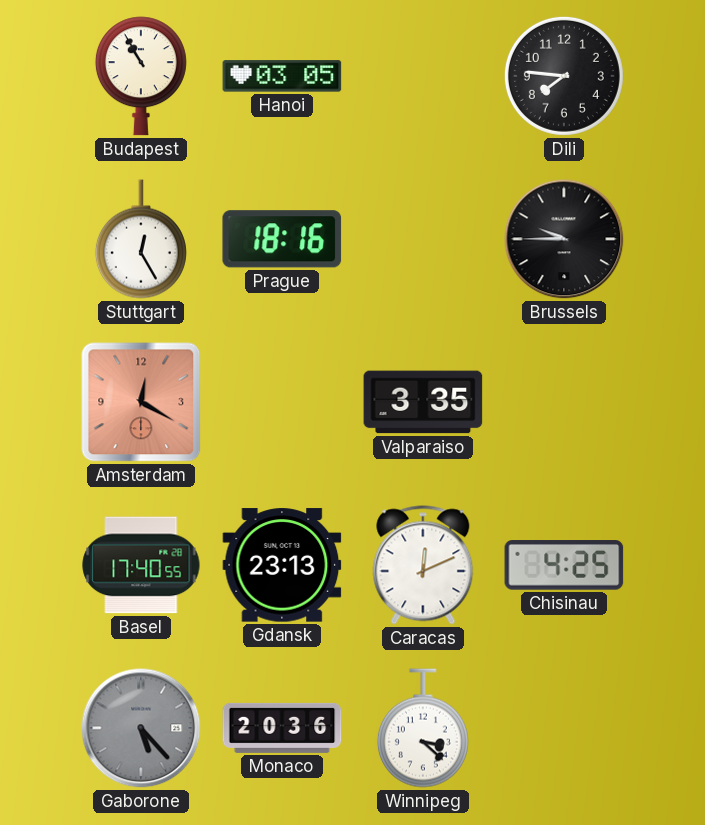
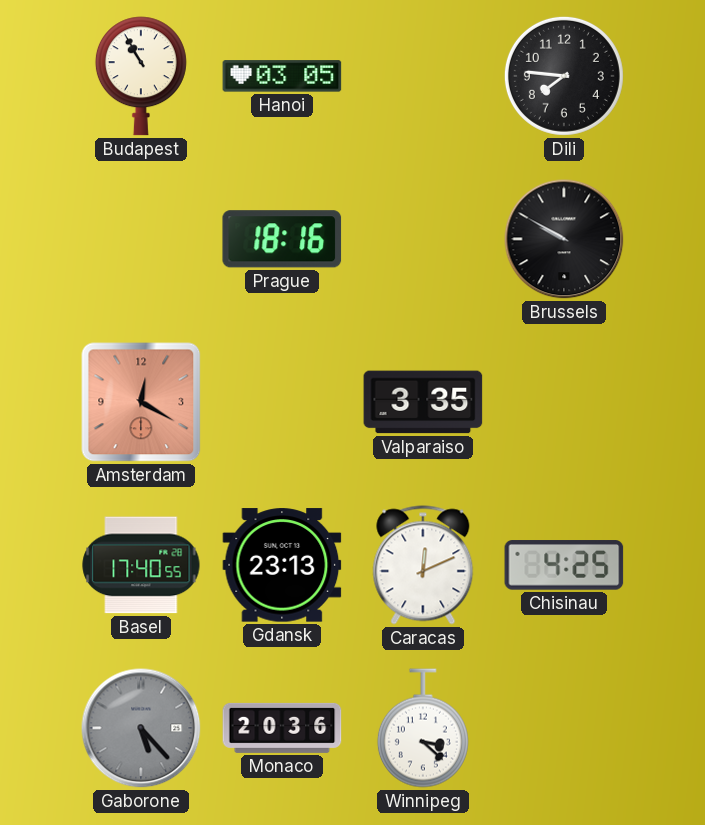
Stuttgart: 12:25 -> none
Brussels: 9:45 -> 9:50
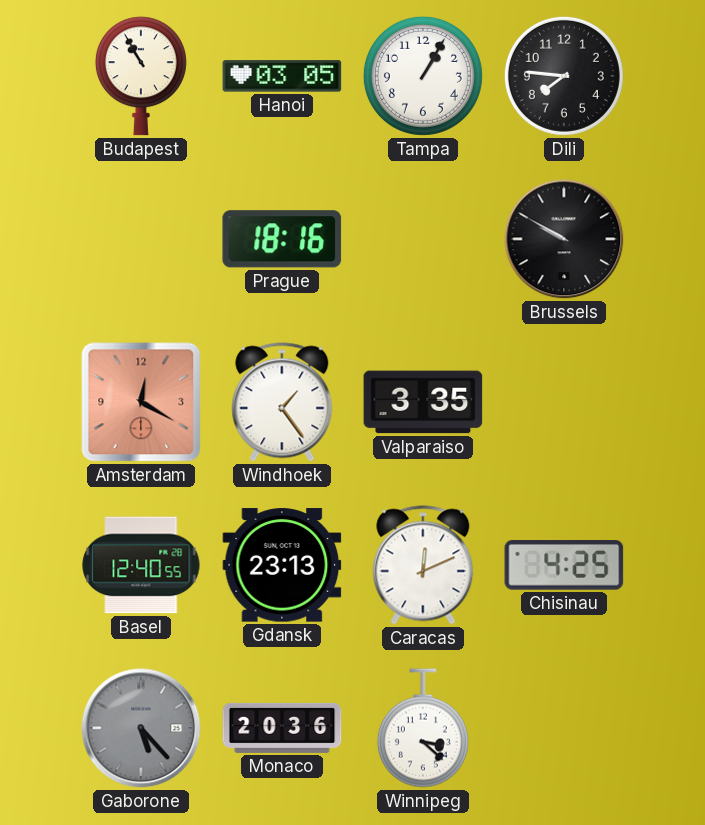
Tampa: none -> 1:05
Windhoek: none -> 1:24
Basel: 17:40 -> 12:40
